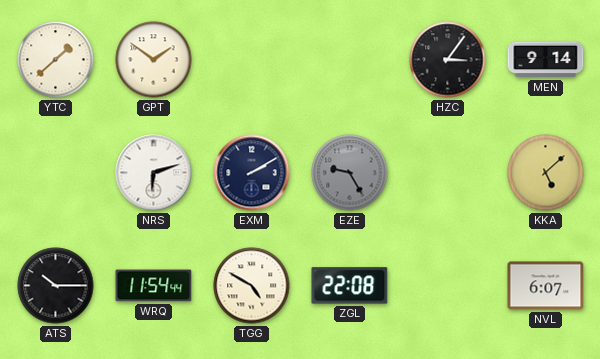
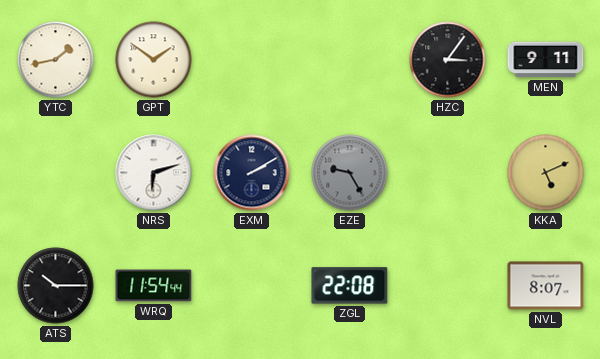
YTC: 1:38 -> 1:43
MEN: 9:14 -> 9:11
KKA: 5:08 -> 5:11
TGG: 4:50 -> none
NVL: 6:07 -> 8:07
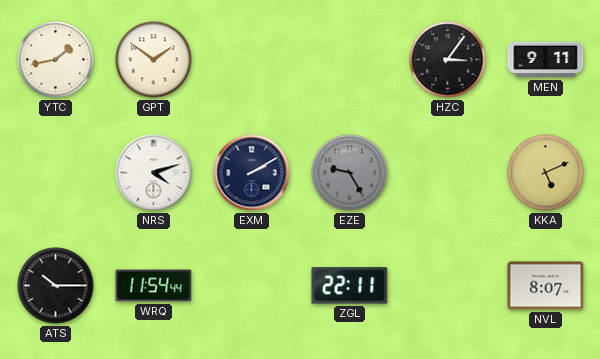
NRS: 6:12 -> 4:12
ZGL: 22:08 -> 22:11
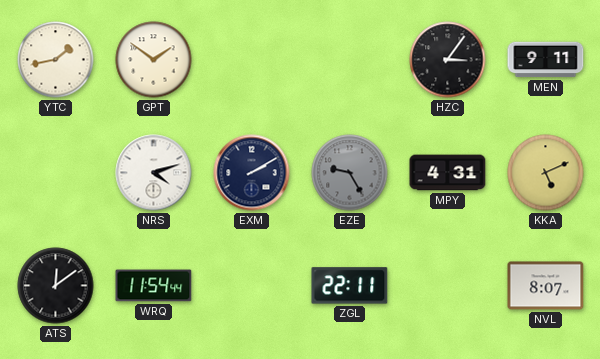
MPY: none -> 4:31
ATS: 10:15 -> 12:09
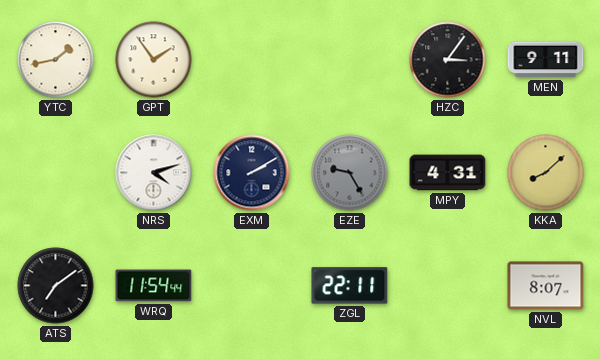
GPT: 1:51 -> 1:54
KKA: 5:11 -> 8:08
ATS: 12:09 -> 7:09
